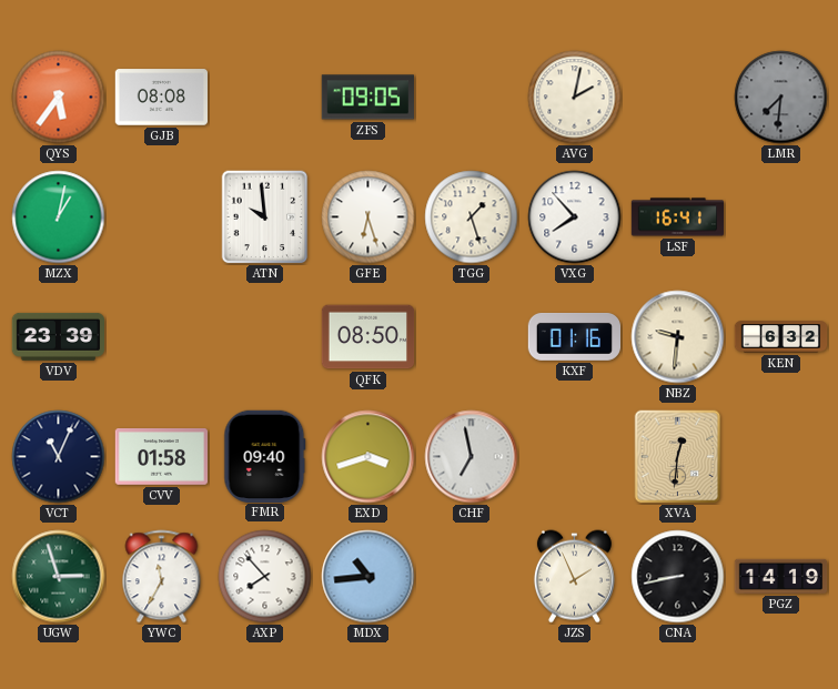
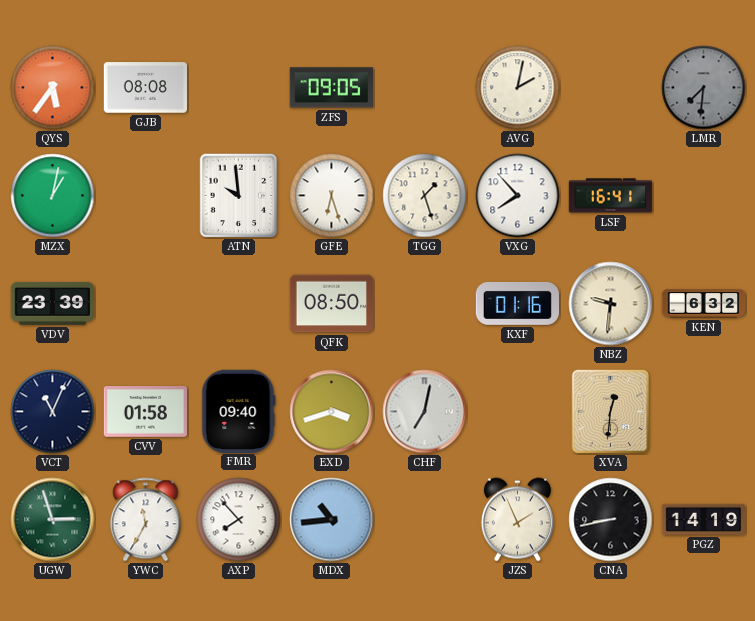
CHF: 6:58 -> 7:02
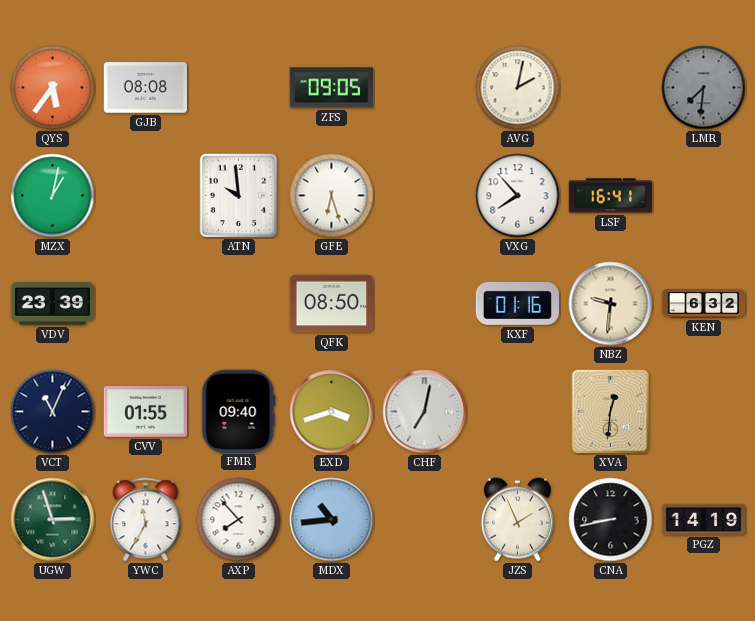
TGG: 1:27 -> none
CVV: 01:58 -> 01:55
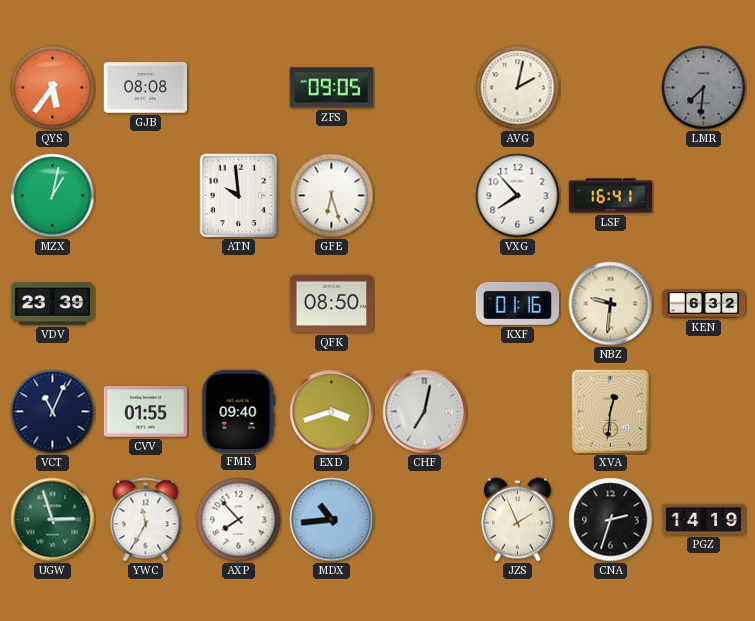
CNA: 8:43 -> 2:33
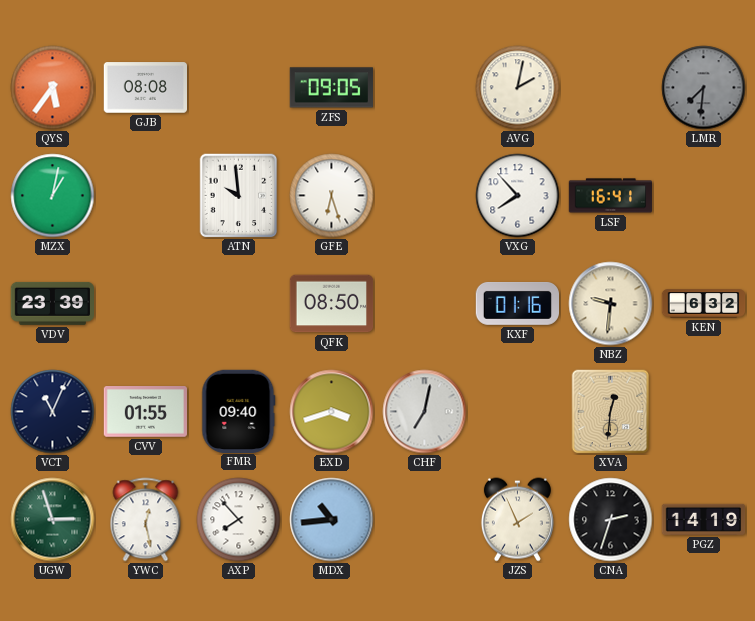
YWC: 11:35 -> 12:28
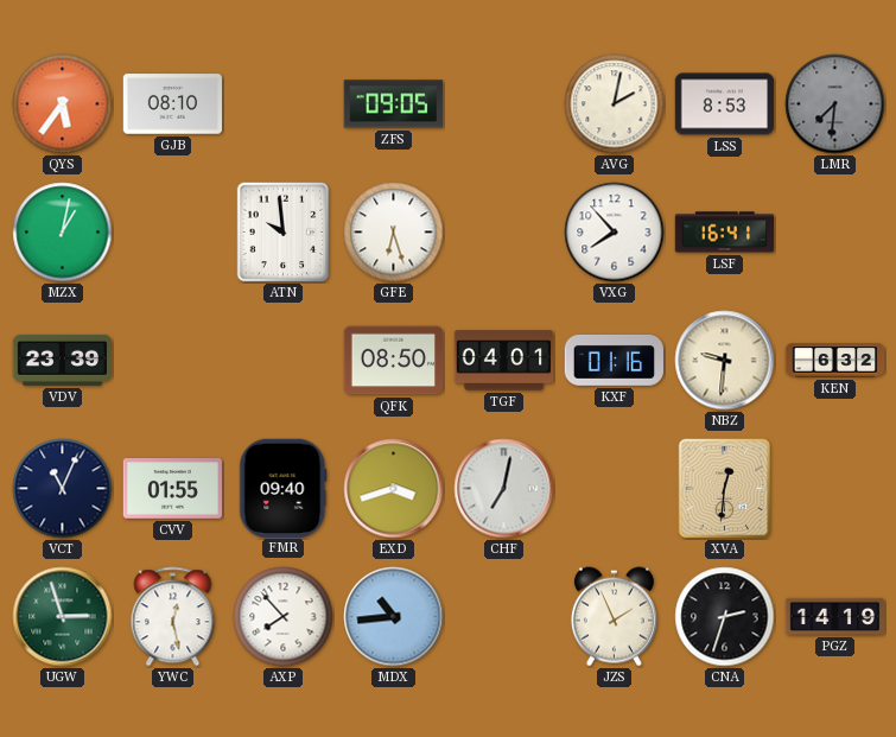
GJB: 08:08 -> 08:10
LSS: none -> 8:53
TGF: none -> 04:01
